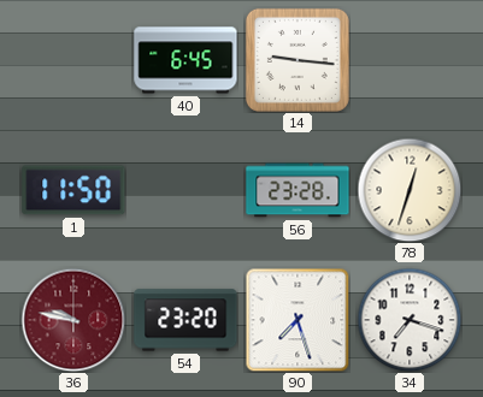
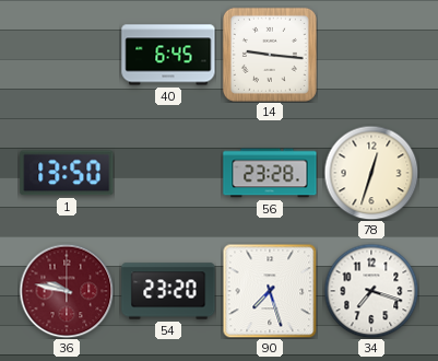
1: 11:50 -> 13:50
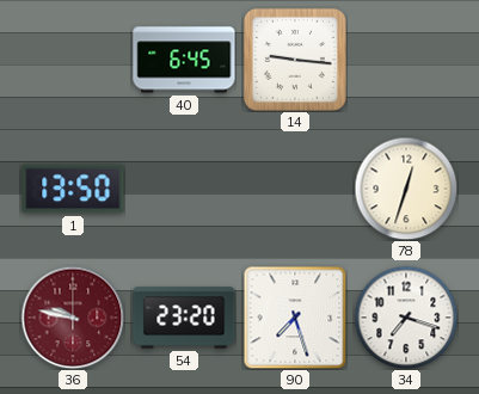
56: 23:28 -> none
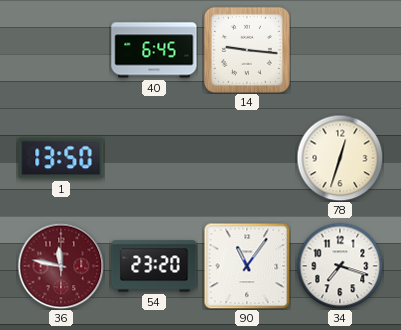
36: 9:47 -> 11:47
90: 7:27 -> 11:06
